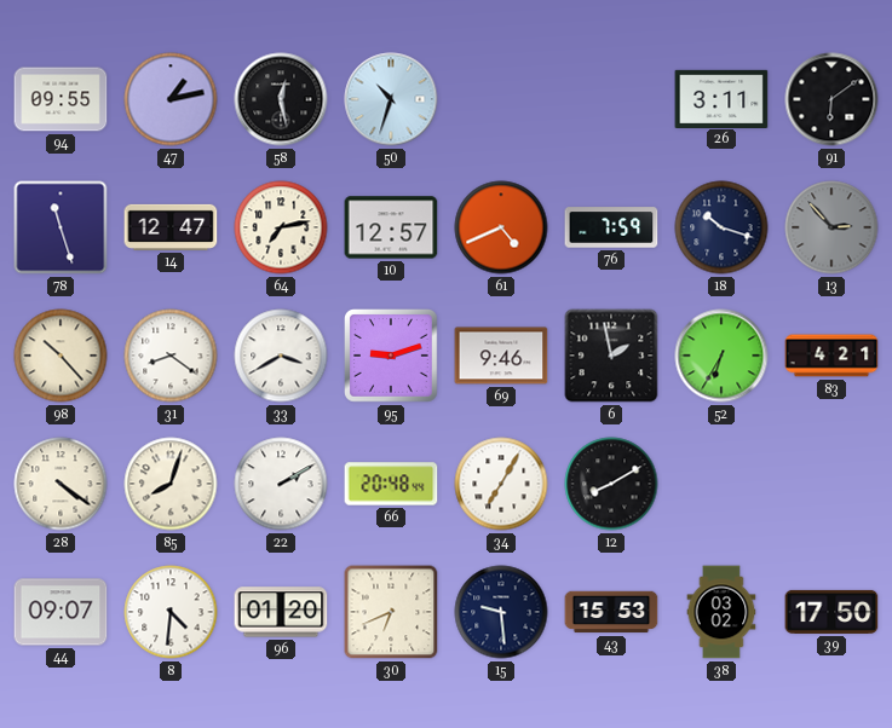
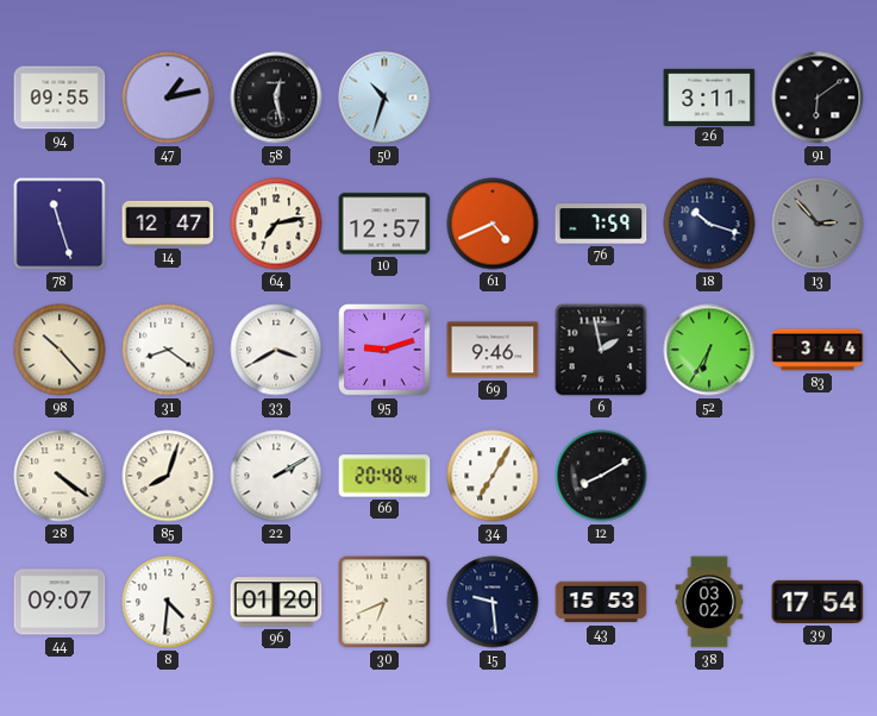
83: 4:21 -> 3:44
39: 17:50 -> 17:54
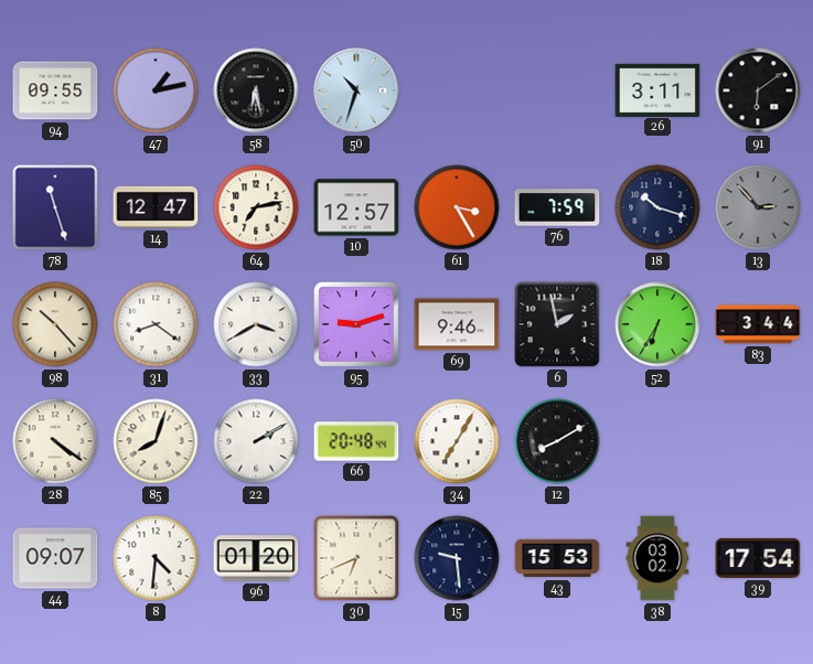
58: 12:28 -> 6:28
61: 4:41 -> 3:25
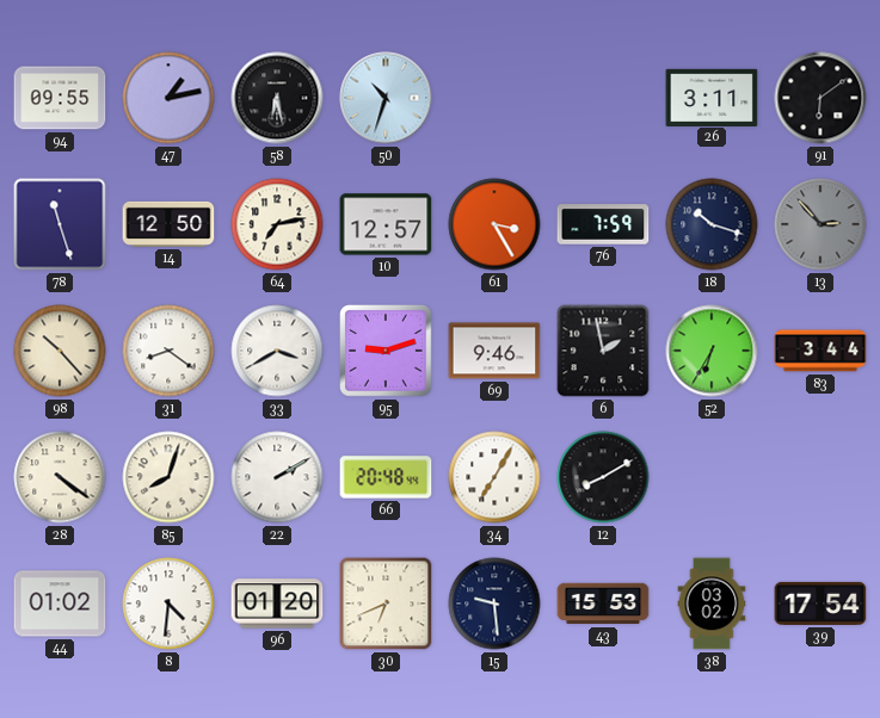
14: 12:47 -> 12:50
44: 09:07 -> 01:02
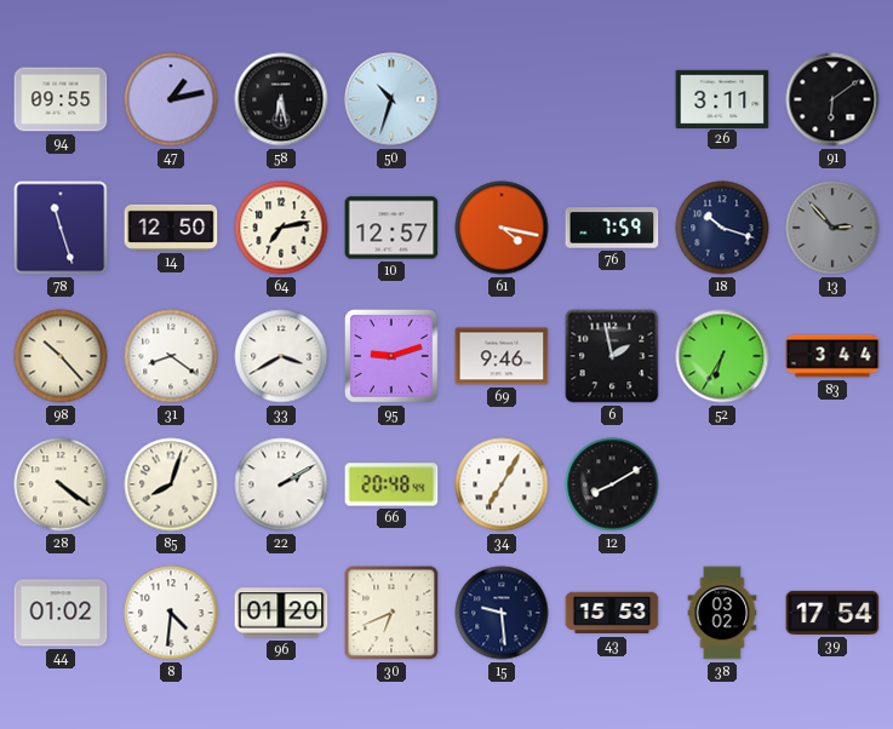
61: 3:25 -> 4:17
